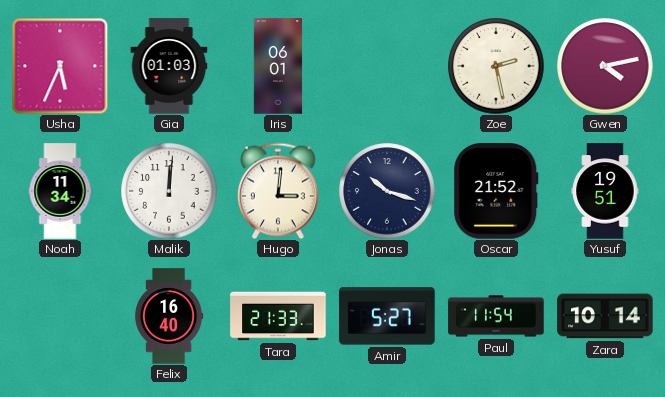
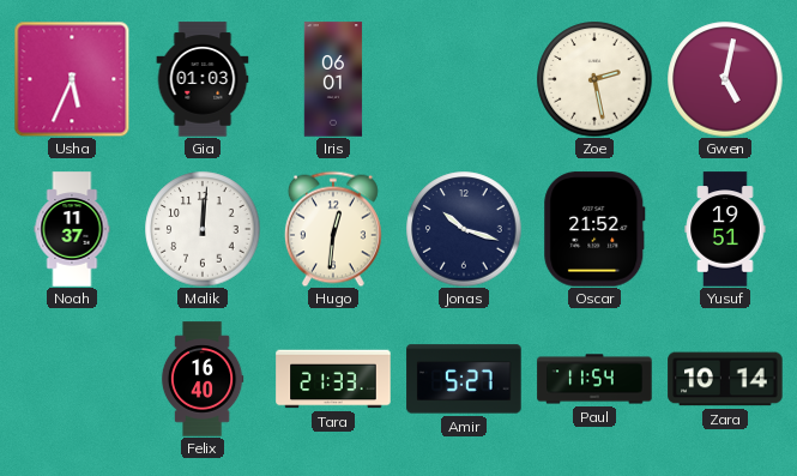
Gwen: 4:13 -> 5:02
Noah: 11:34 -> 11:37
Hugo: 3:01 -> 12:31
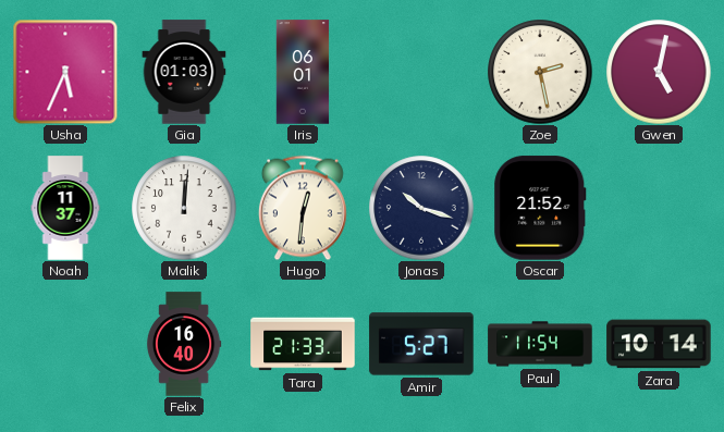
Yusuf: 19:51 -> none
